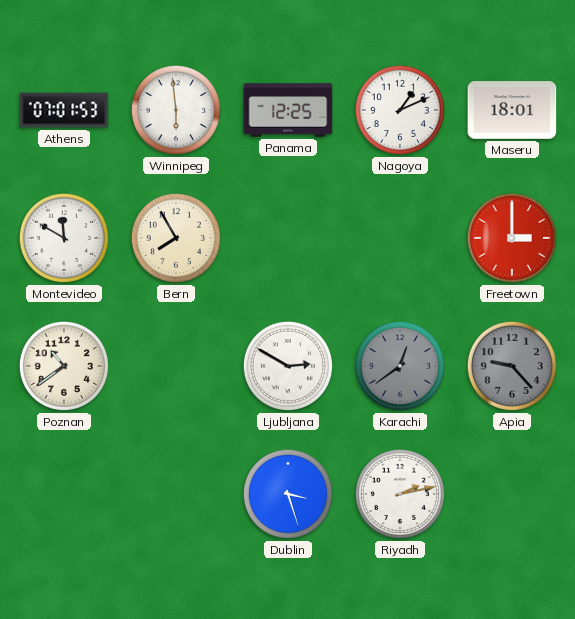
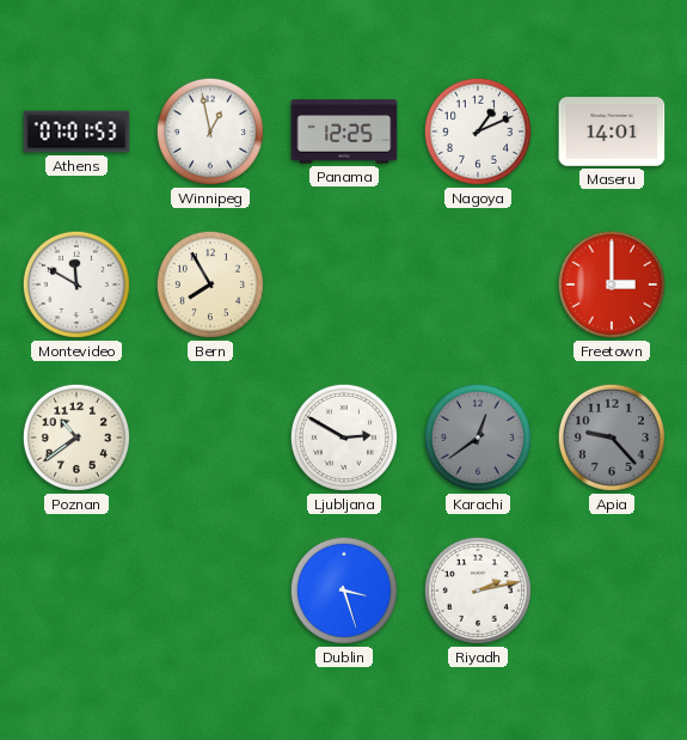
Winnipeg: 5:59 -> 12:58
Maseru: 18:01 -> 14:01
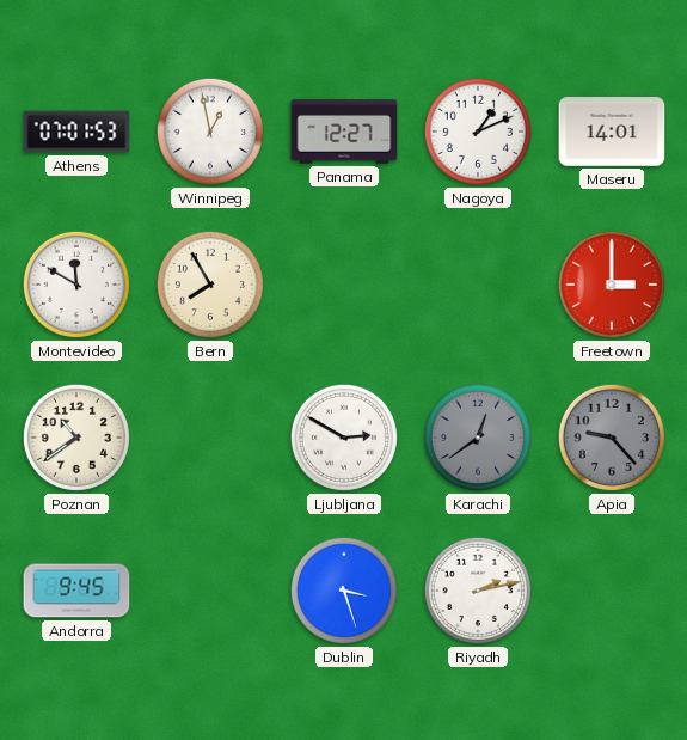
Panama: 12:25 -> 12:27
Andorra: none -> 9:45
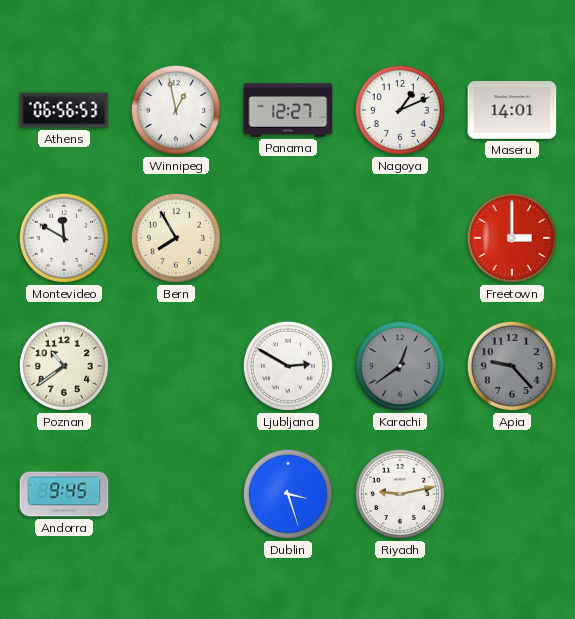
Athens: 07:01 -> 06:56
Riyadh: 2:13 -> 9:13
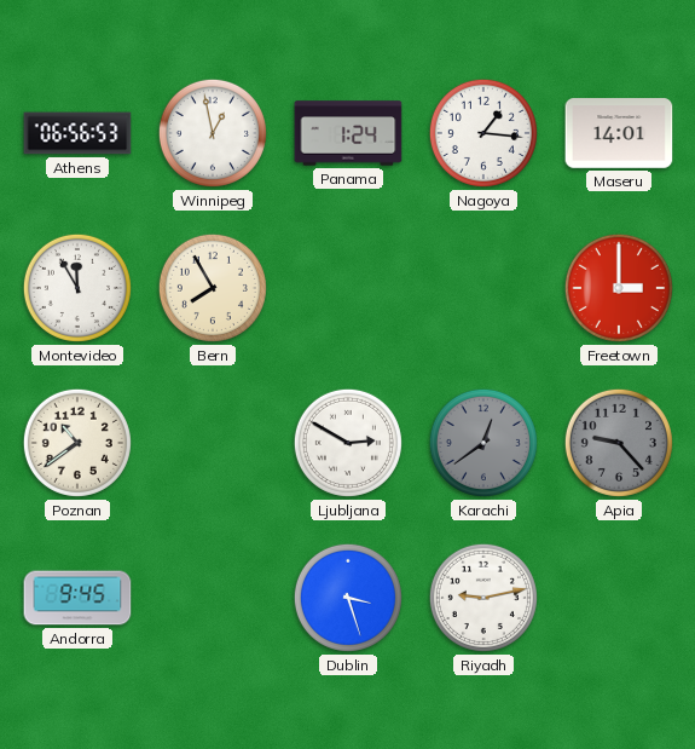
Panama: 12:27 -> 1:24
Nagoya: 1:11 -> 1:16
Montevideo: 11:50 -> 11:55
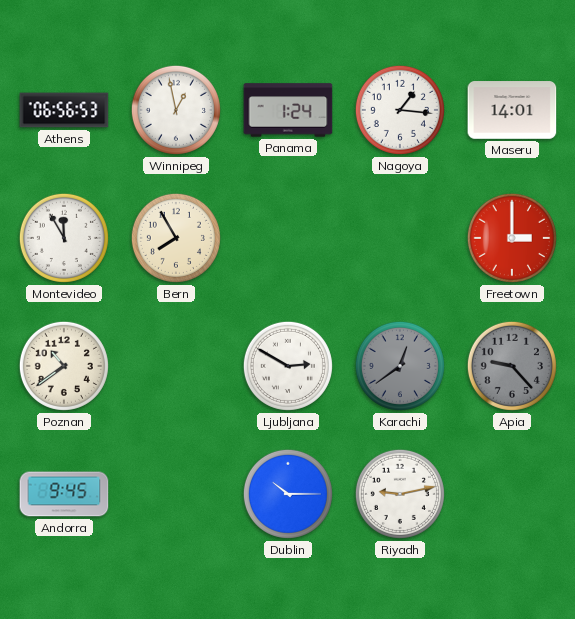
Dublin: 3:27 -> 10:15
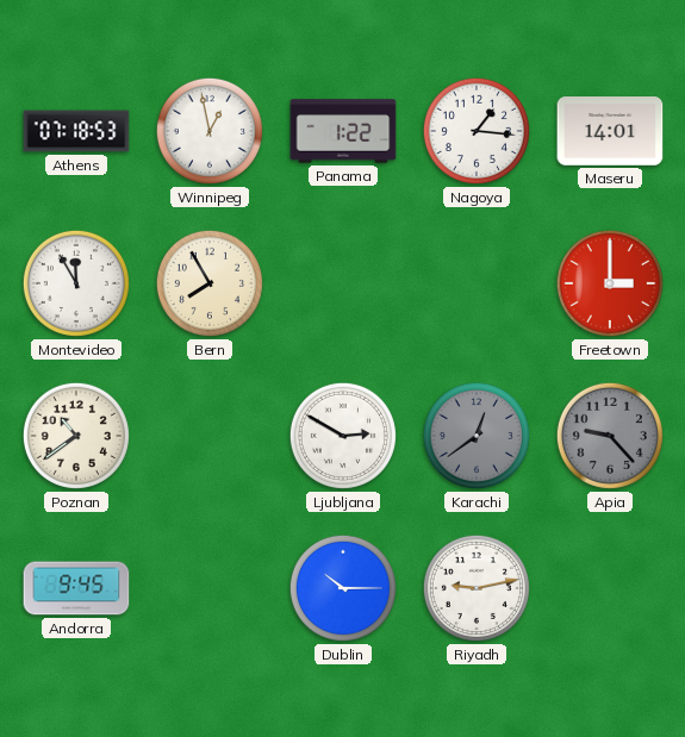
Athens: 06:56 -> 07:18
Panama: 1:24 -> 1:22
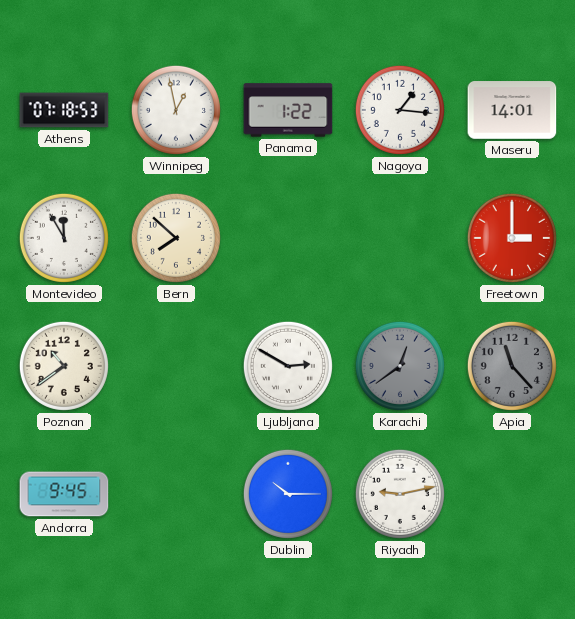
Bern: 7:55 -> 7:52
Apia: 9:23 -> 11:23
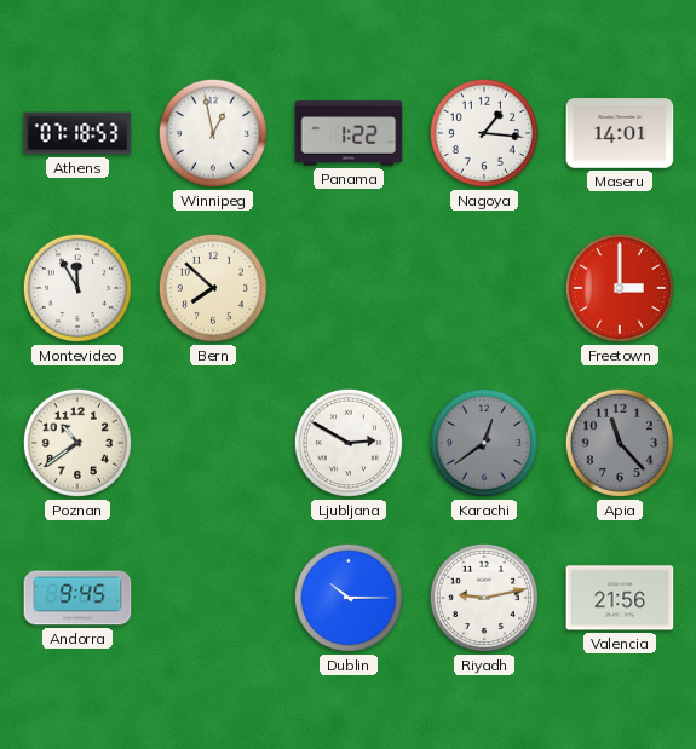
Valencia: none -> 21:56
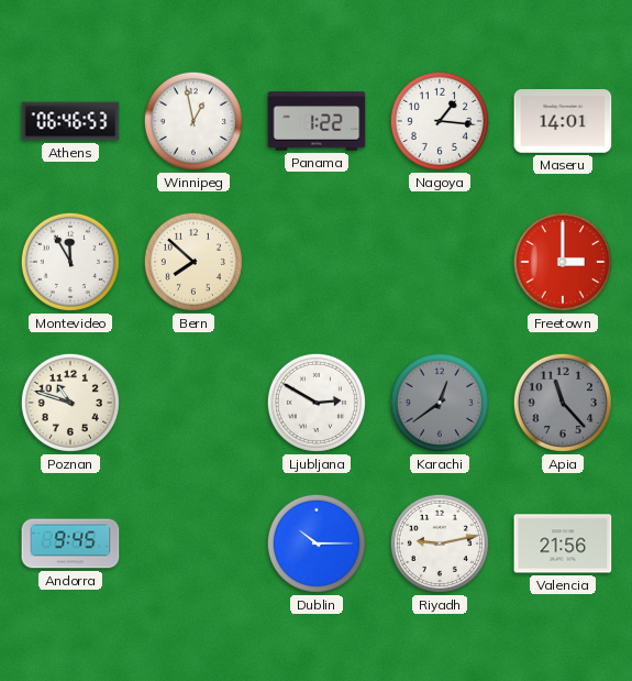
Athens: 07:18 -> 06:46
Poznan: 10:39 -> 10:48
